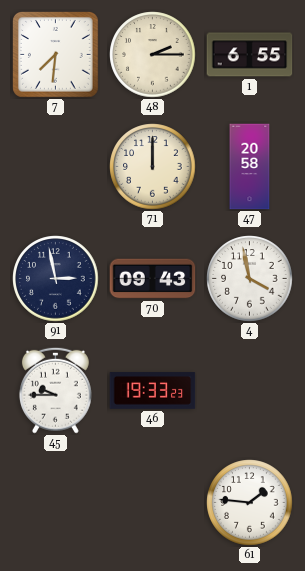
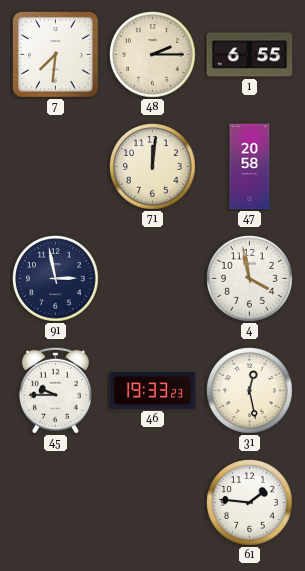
71: 12:00 -> 12:01
70: 09:43 -> none
31: none -> 12:28
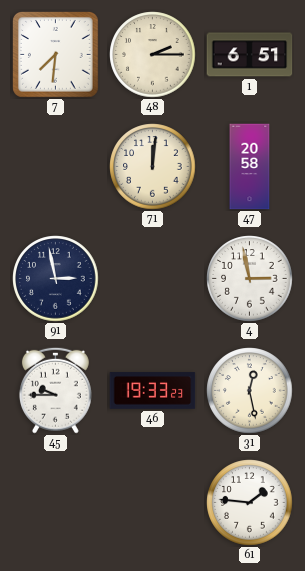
1: 6:55 -> 6:51
4: 3:58 -> 2:58
